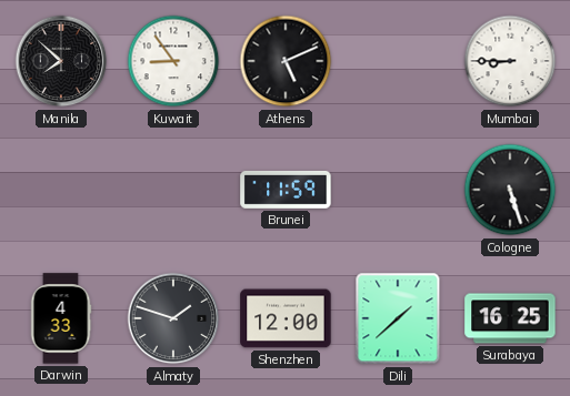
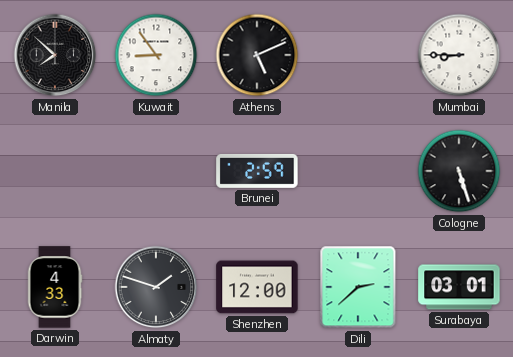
Brunei: 11:59 -> 2:59
Dili: 1:38 -> 2:38
Surabaya: 16:25 -> 03:01
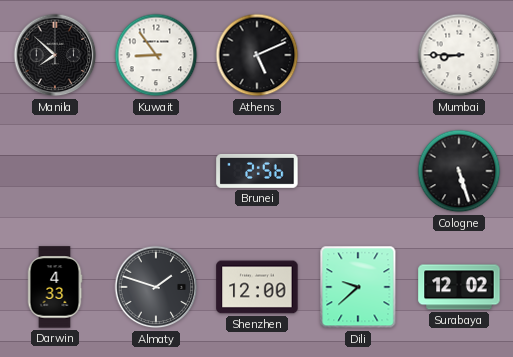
Brunei: 2:59 -> 2:56
Dili: 2:38 -> 9:38
Surabaya: 03:01 -> 12:02
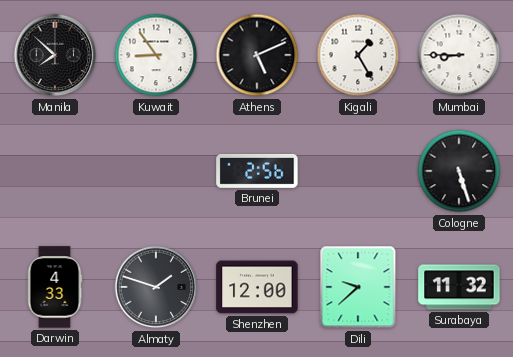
Kigali: none -> 1:25
Surabaya: 12:02 -> 11:32
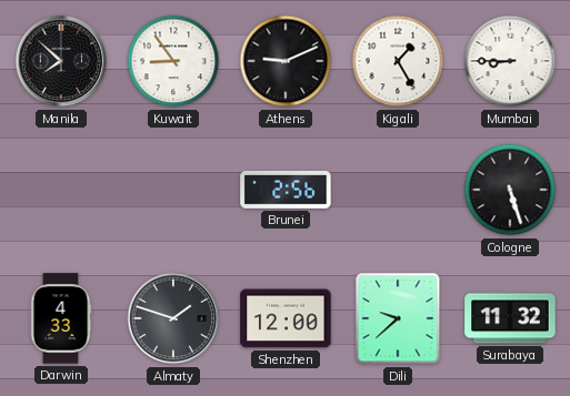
Athens: 5:11 -> 9:11
